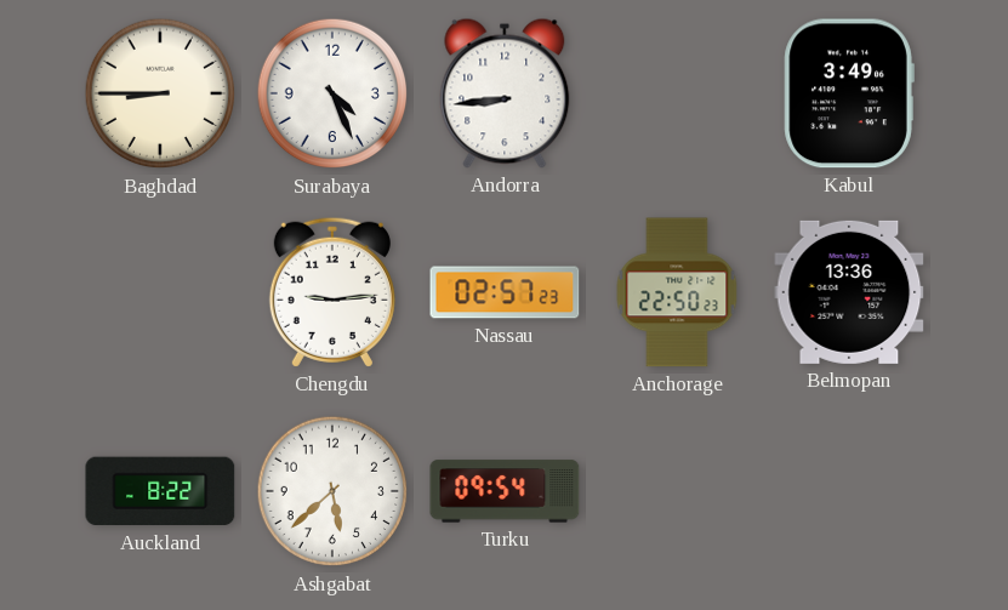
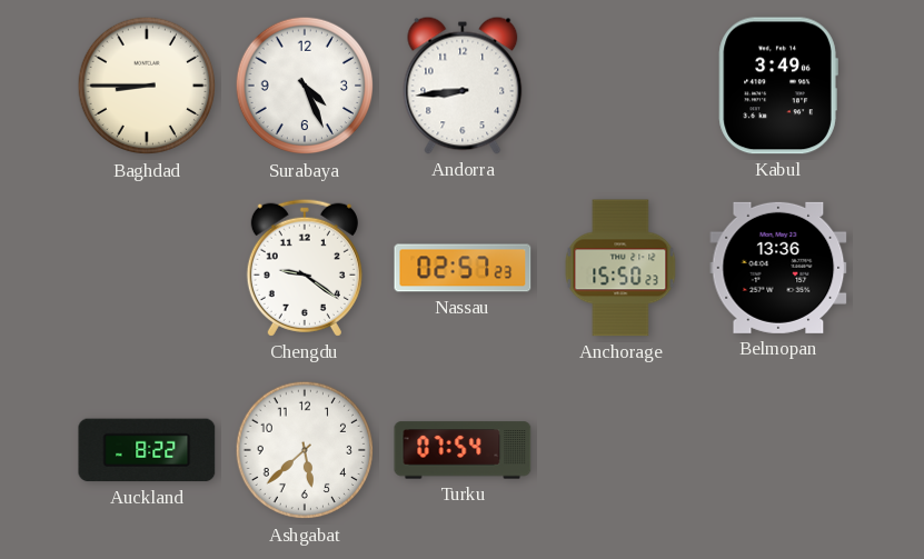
Chengdu: 9:14 -> 9:21
Anchorage: 22:50 -> 15:50
Turku: 09:54 -> 07:54
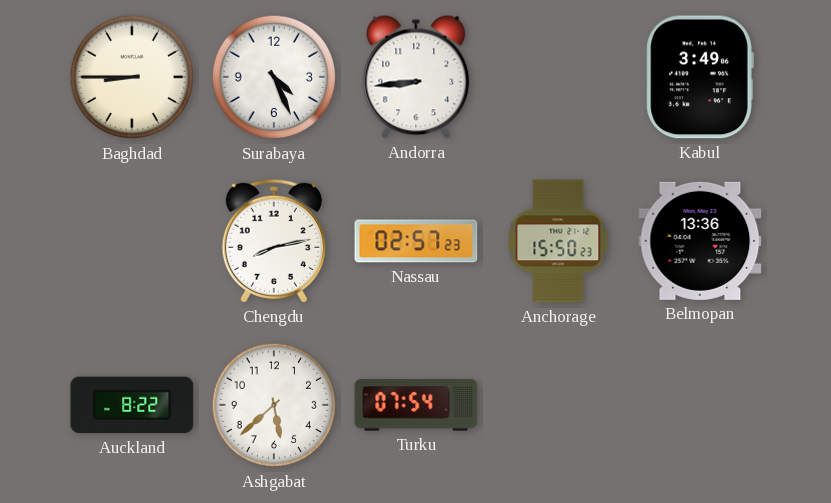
Chengdu: 9:21 -> 8:13
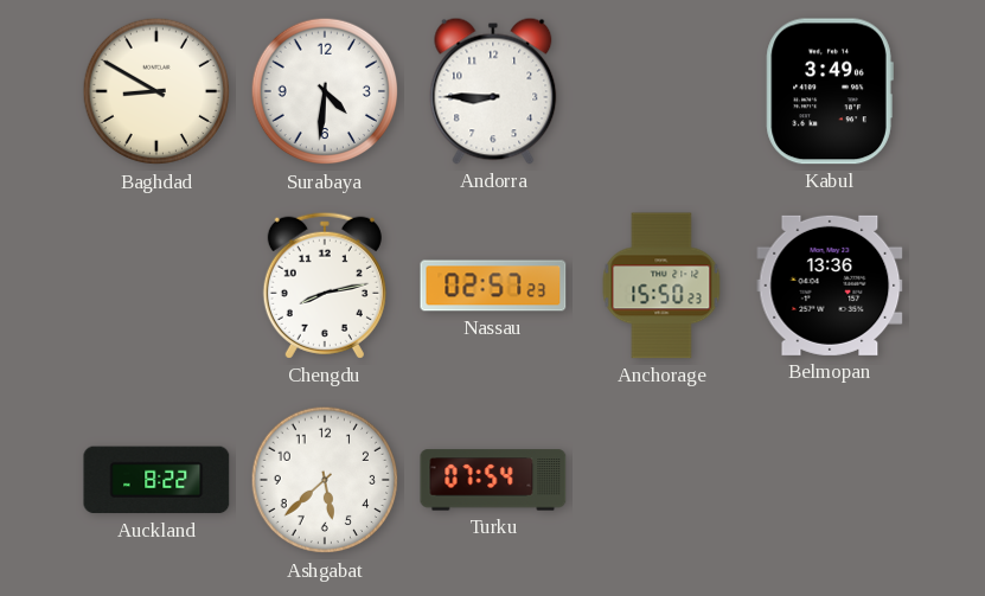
Baghdad: 8:45 -> 8:50
Surabaya: 4:26 -> 4:31
Andorra: 8:44 -> 8:45
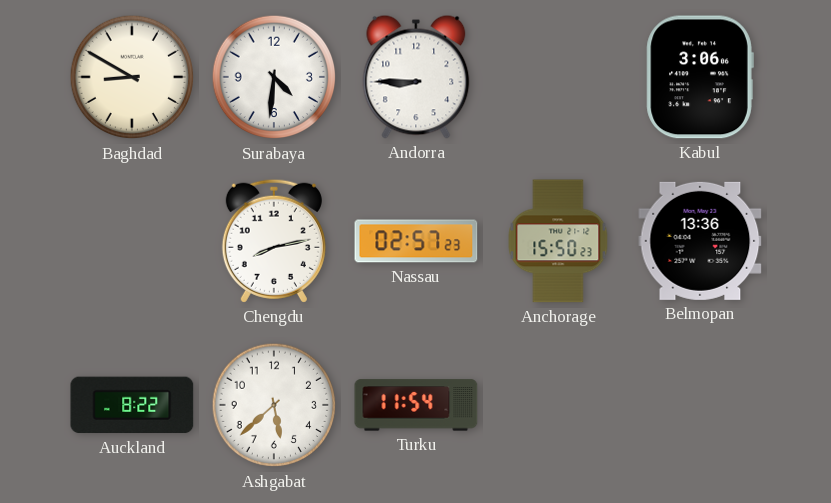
Kabul: 3:49 -> 3:06
Turku: 07:54 -> 11:54
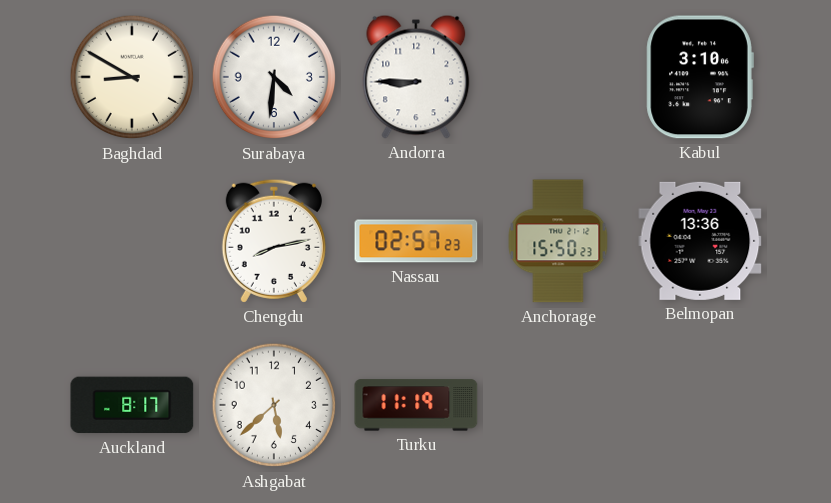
Kabul: 3:06 -> 3:10
Auckland: 8:22 -> 8:17
Turku: 11:54 -> 11:19
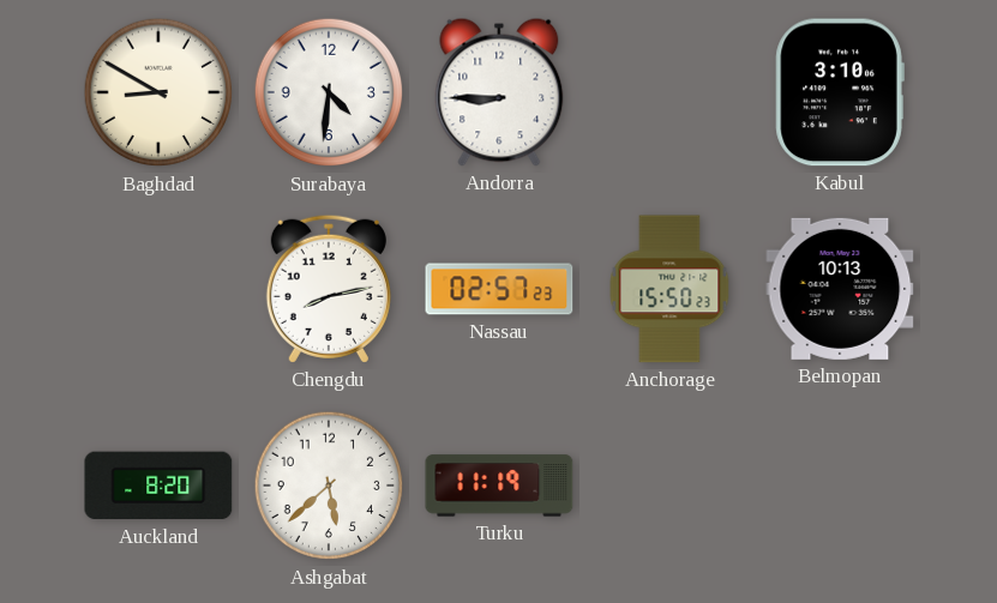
Belmopan: 13:36 -> 10:13
Auckland: 8:17 -> 8:20
